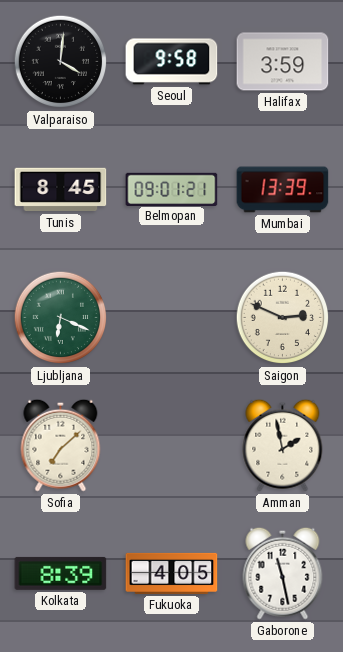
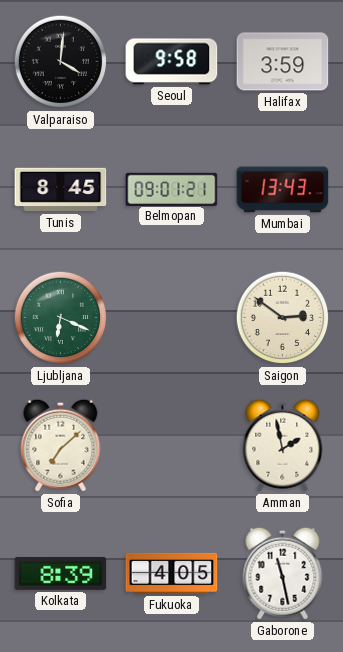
Mumbai: 13:39 -> 13:43
Saigon: 2:49 -> 2:51
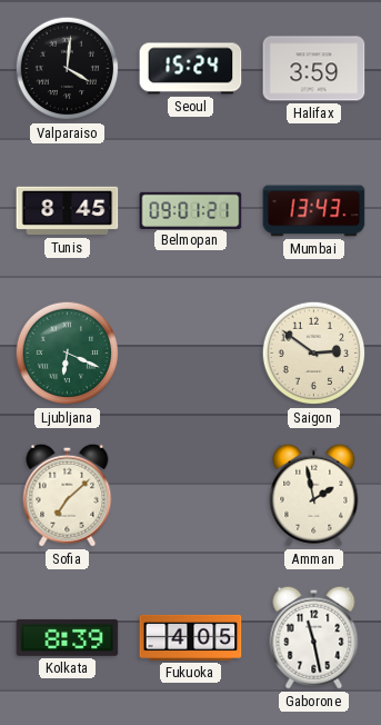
Seoul: 9:58 -> 15:24
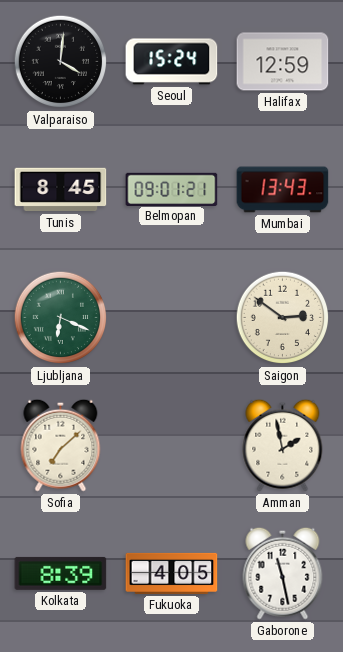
Halifax: 3:59 -> 12:59
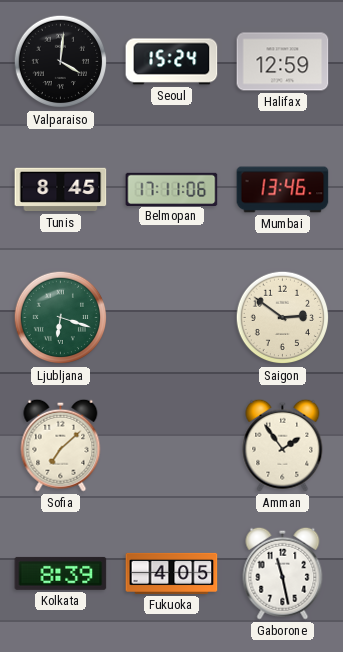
Belmopan: 09:01 -> 17:11
Mumbai: 13:43 -> 13:46
Ljubljana: 6:19 -> 6:18
Amman: 1:58 -> 1:54
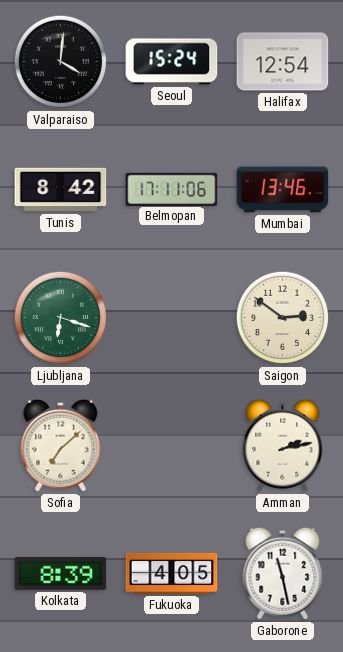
Halifax: 12:59 -> 12:54
Tunis: 8:45 -> 8:42
Amman: 1:54 -> 2:13
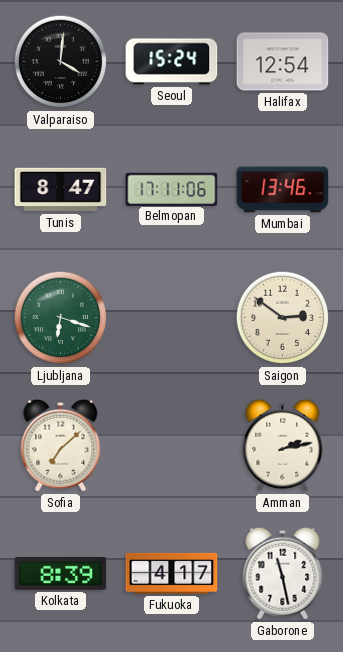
Tunis: 8:42 -> 8:47
Fukuoka: 4:05 -> 4:17
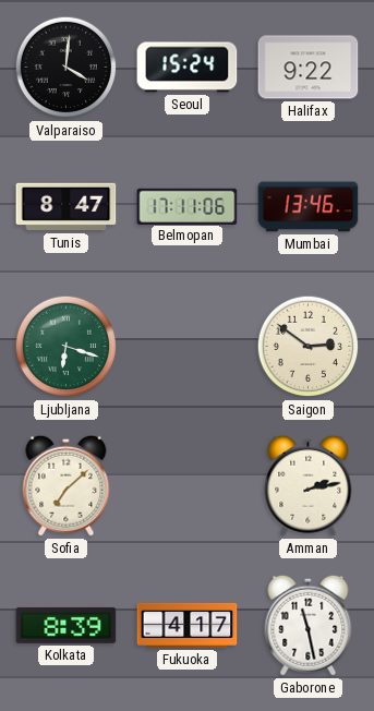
Halifax: 12:54 -> 9:22
